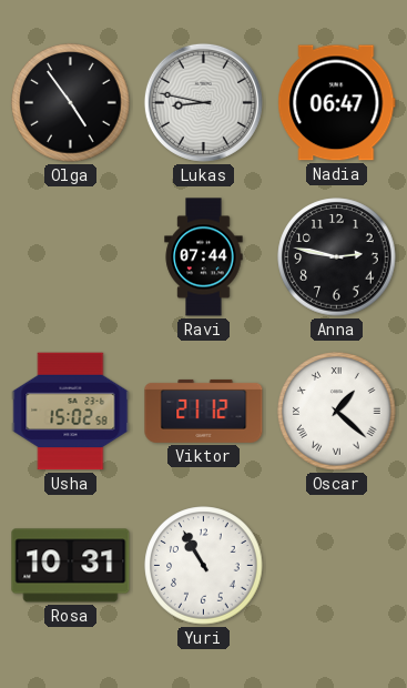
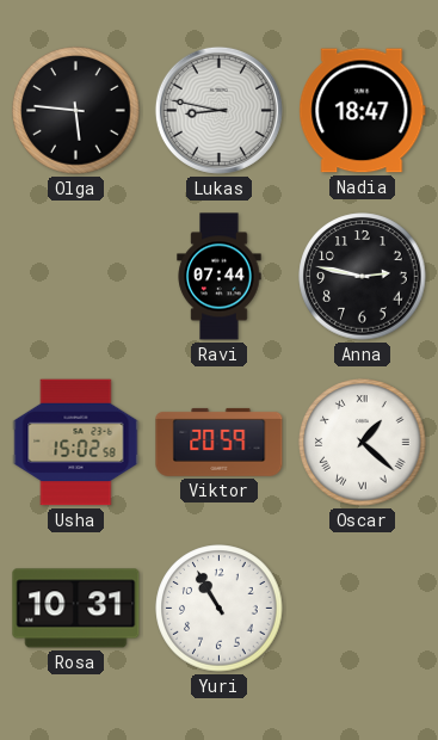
Olga: 4:54 -> 5:46
Nadia: 06:47 -> 18:47
Viktor: 21:12 -> 20:59
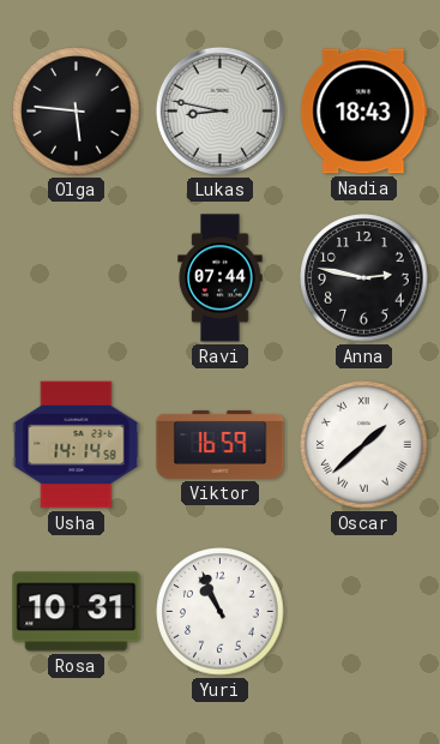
Nadia: 18:47 -> 18:43
Usha: 15:02 -> 14:14
Viktor: 20:59 -> 16:59
Oscar: 1:22 -> 1:38
Yuri: 10:55 -> 10:56
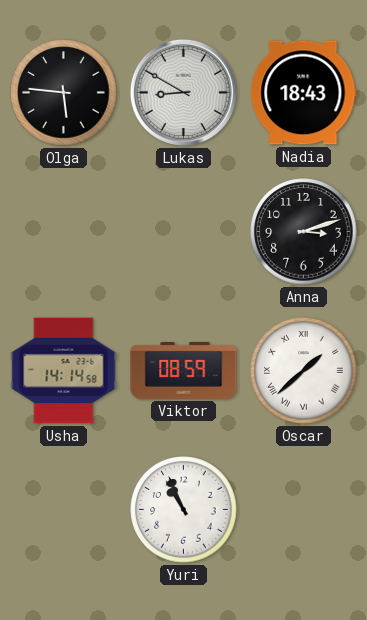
Lukas: 8:47 -> 8:50
Ravi: 07:44 -> none
Anna: 2:47 -> 3:12
Viktor: 16:59 -> 08:59
Rosa: 10:31 -> none
